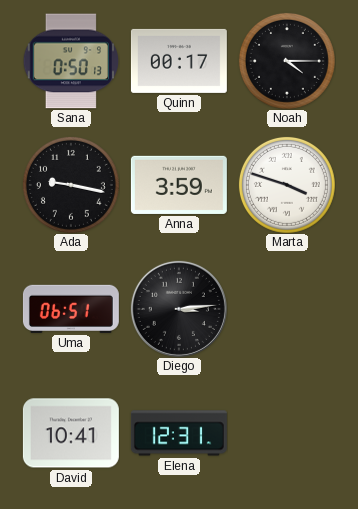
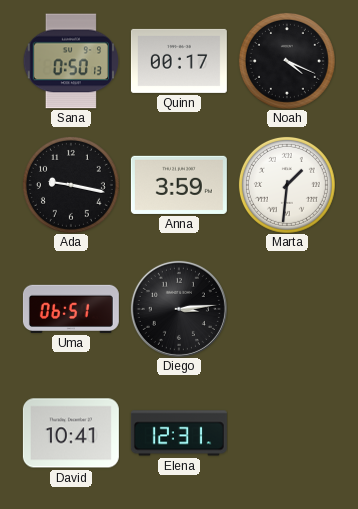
Noah: 4:15 -> 4:19
Marta: 3:48 -> 1:31
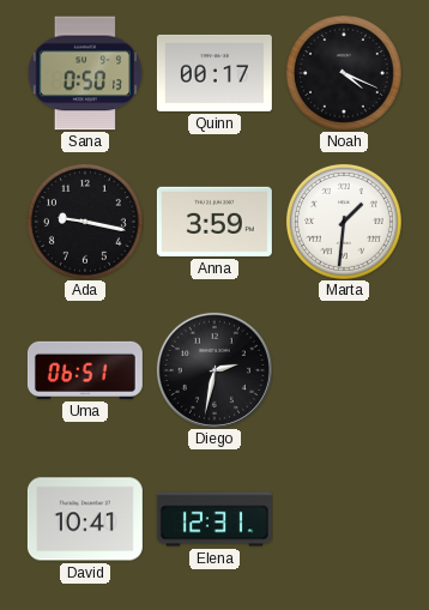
Diego: 3:14 -> 2:32
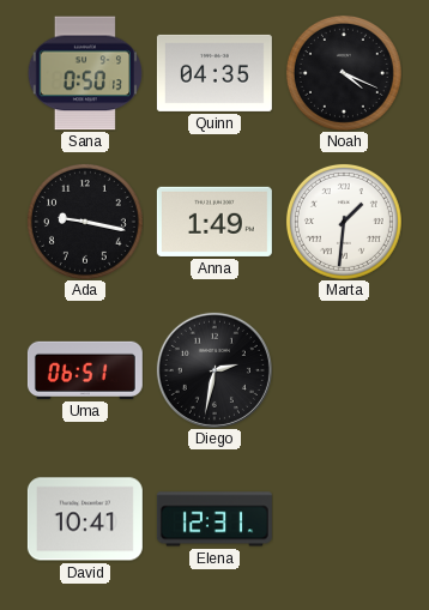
Quinn: 00:17 -> 04:35
Anna: 3:59 -> 1:49
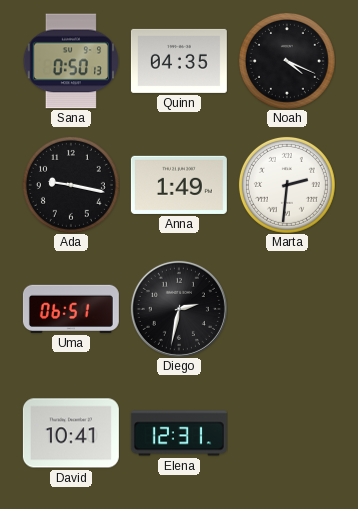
Marta: 1:31 -> 2:31
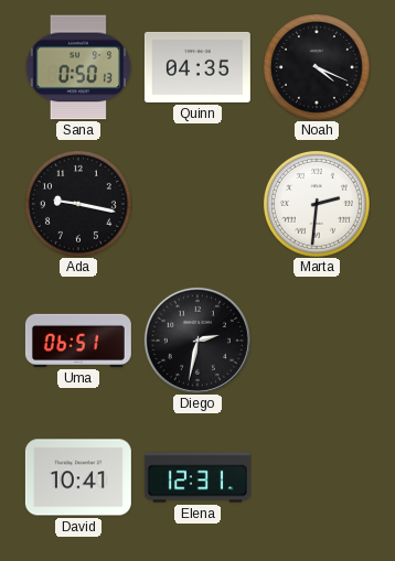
Anna: 1:49 -> none
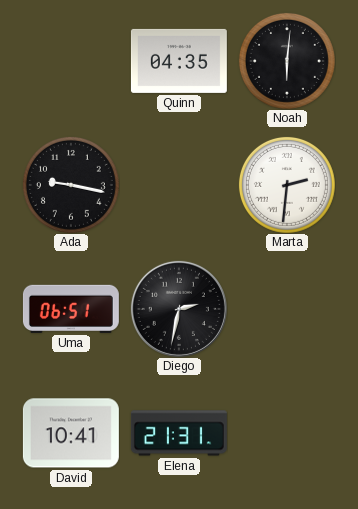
Sana: 0:50 -> none
Noah: 4:19 -> 6:01
Elena: 12:31 -> 21:31
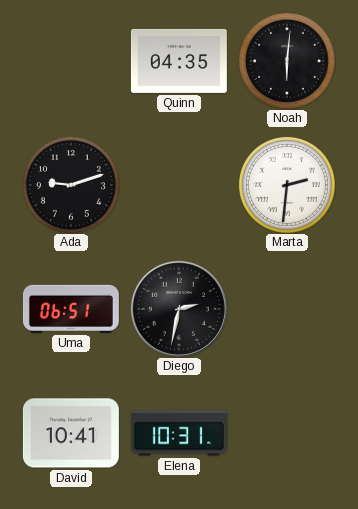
Ada: 9:17 -> 9:12
Elena: 21:31 -> 10:31
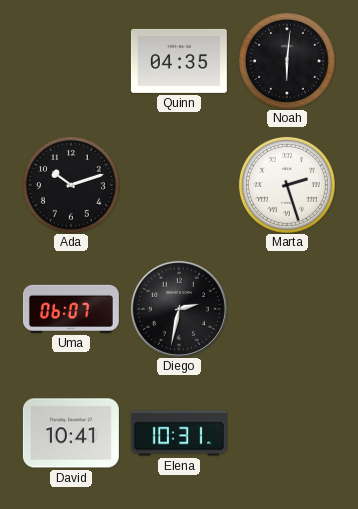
Ada: 9:12 -> 10:12
Marta: 2:31 -> 2:27
Uma: 06:51 -> 06:07
